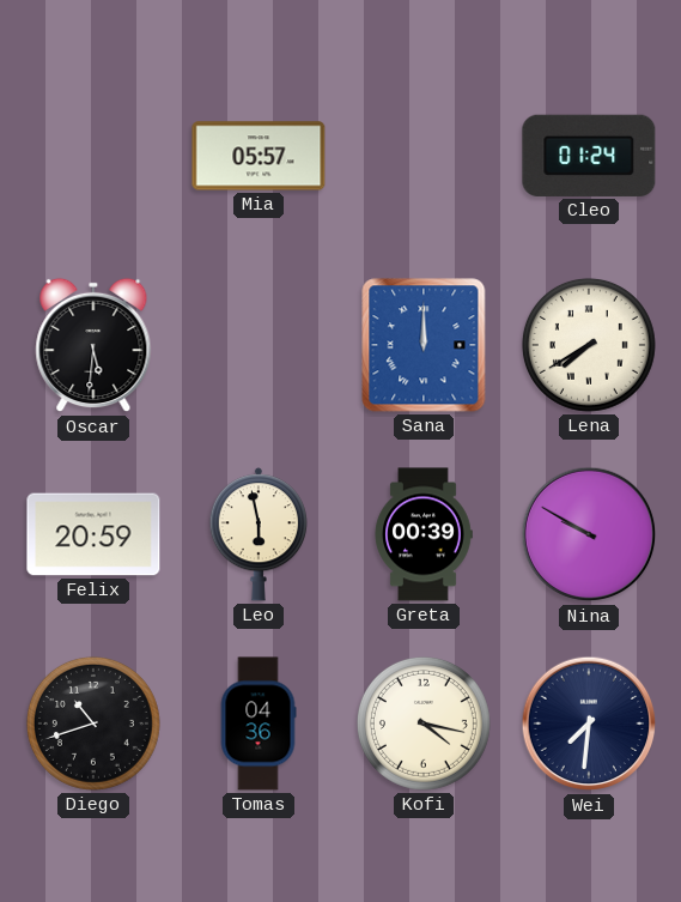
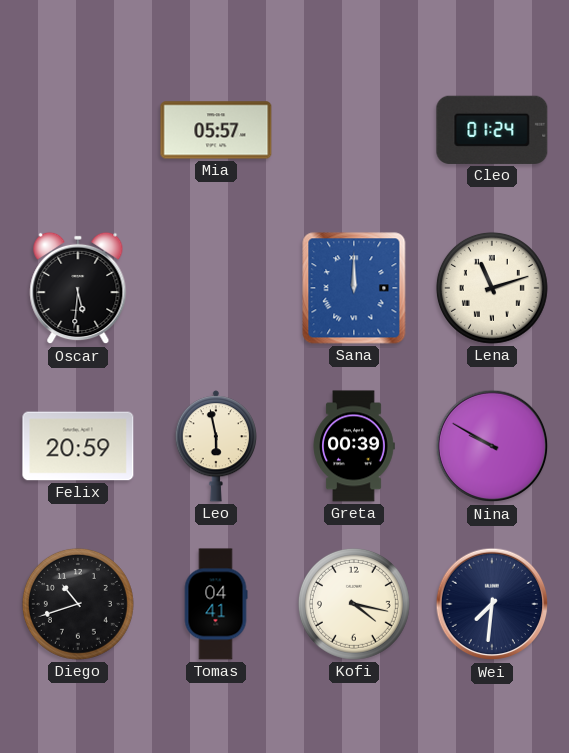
Lena: 7:40 -> 11:12
Tomas: 04:36 -> 04:41
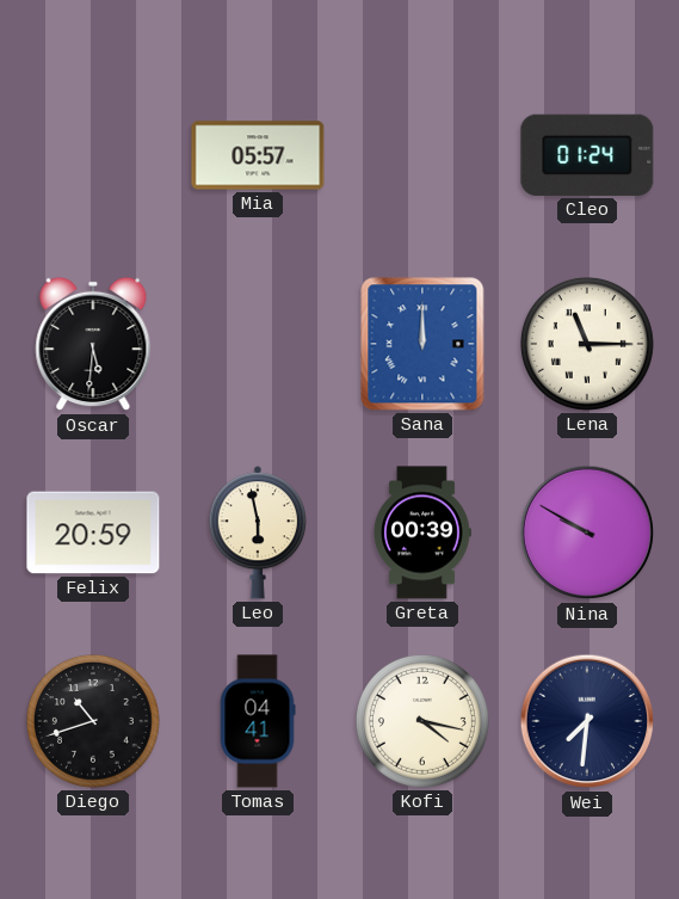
Lena: 11:12 -> 11:15
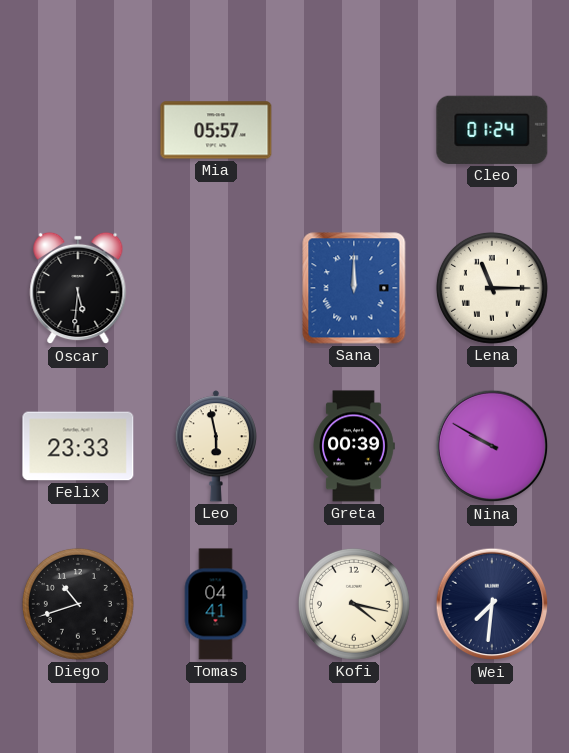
Felix: 20:59 -> 23:33
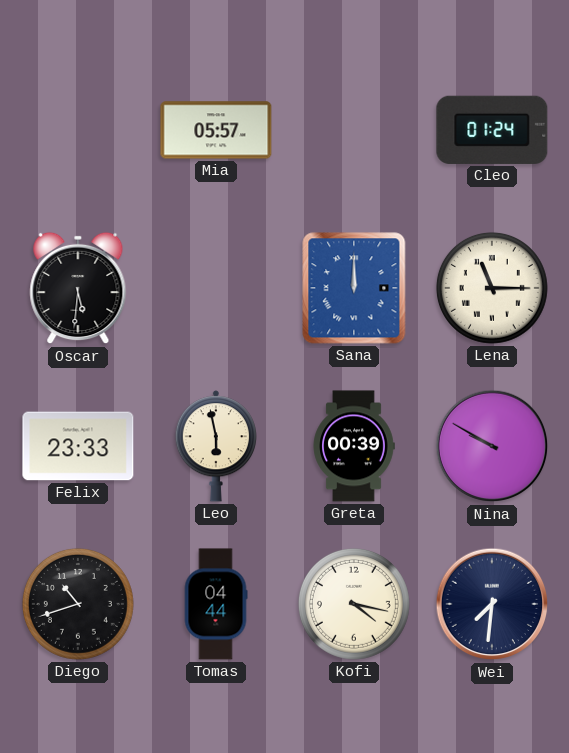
Tomas: 04:41 -> 04:44
